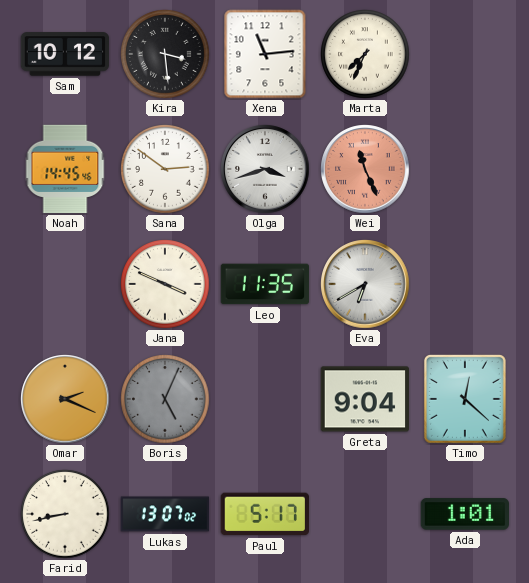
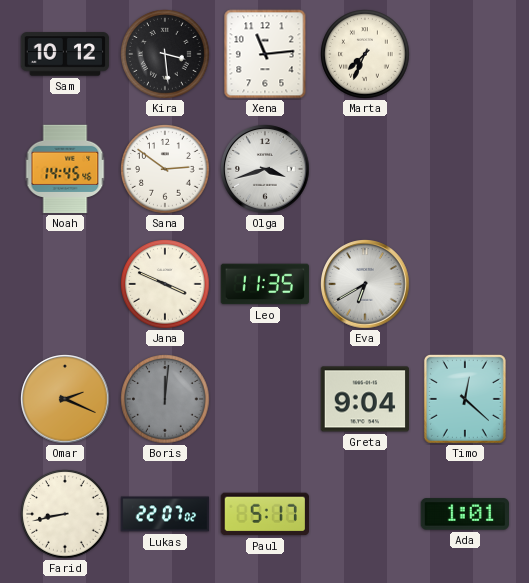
Wei: 11:26 -> none
Boris: 5:04 -> 12:01
Lukas: 13:07 -> 22:07
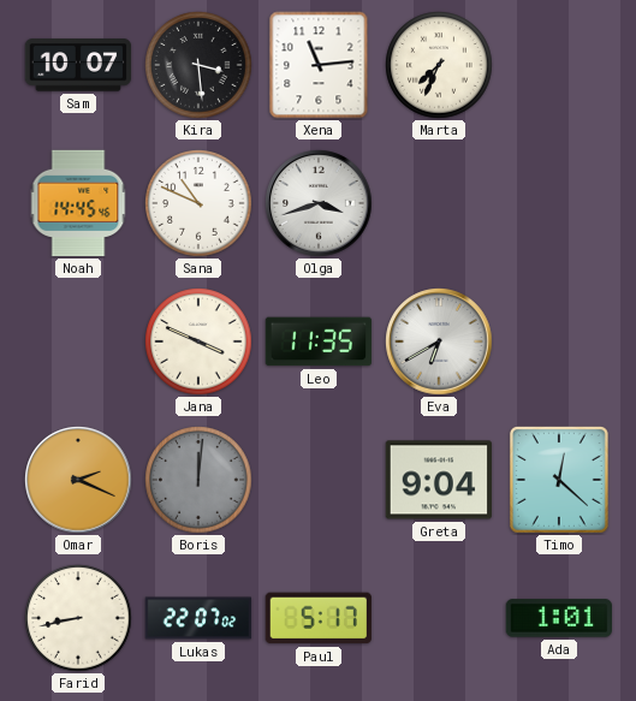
Sam: 10:12 -> 10:07
Sana: 2:51 -> 10:49
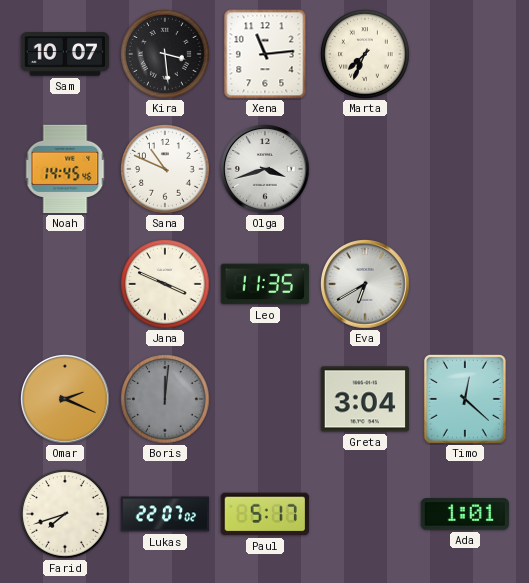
Greta: 9:04 -> 3:04
Farid: 8:43 -> 7:42
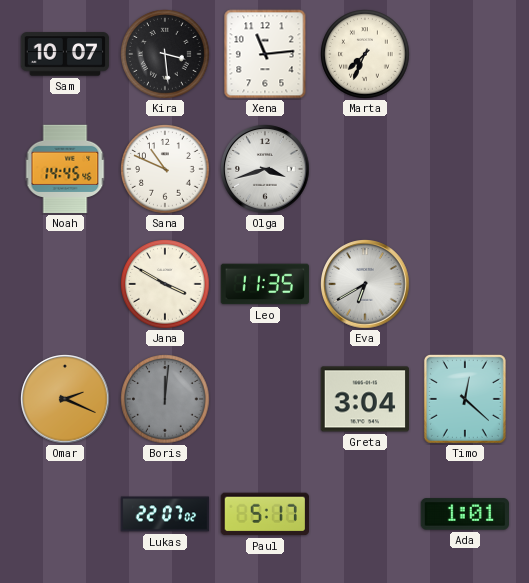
Jana: 3:49 -> 3:50
Farid: 7:42 -> none
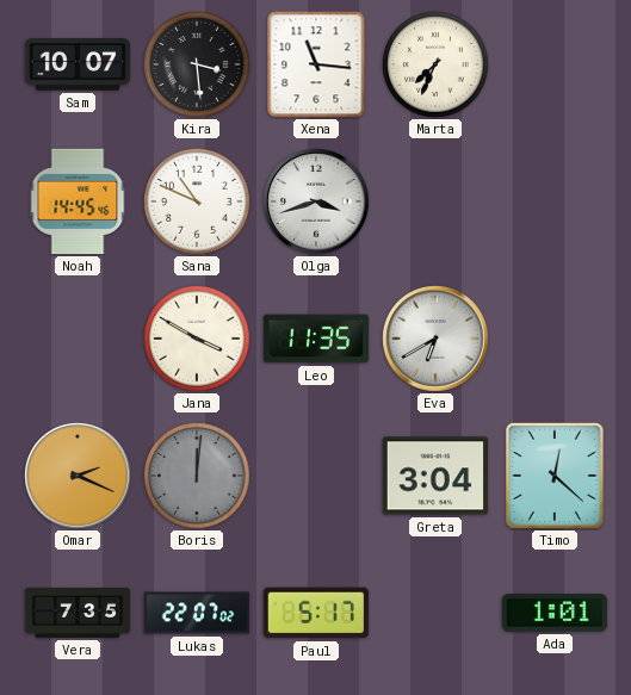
Xena: 11:14 -> 11:16
Vera: none -> 7:35
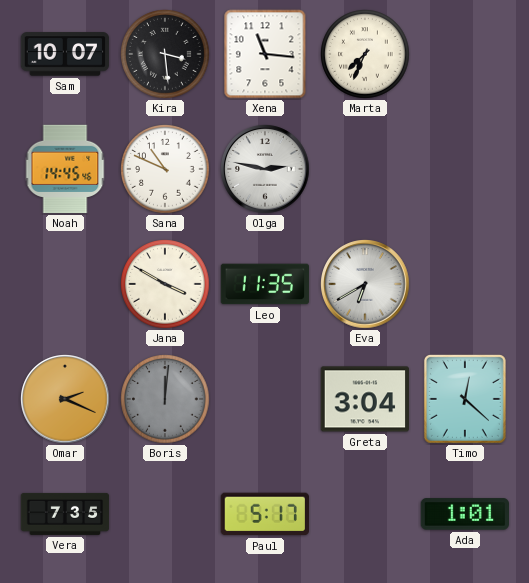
Olga: 3:42 -> 2:47
Lukas: 22:07 -> none
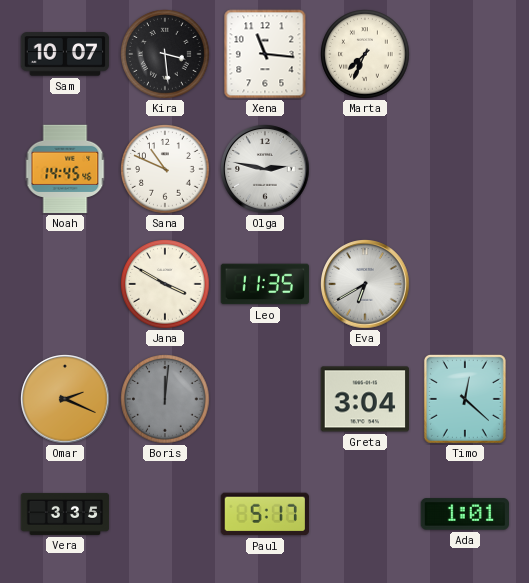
Vera: 7:35 -> 3:35
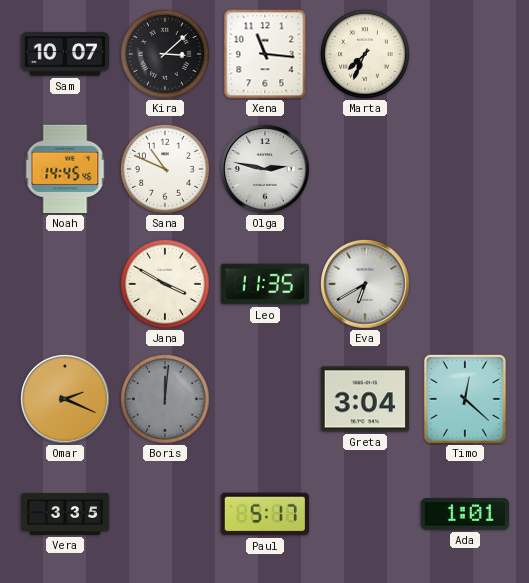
Kira: 3:29 -> 3:08
